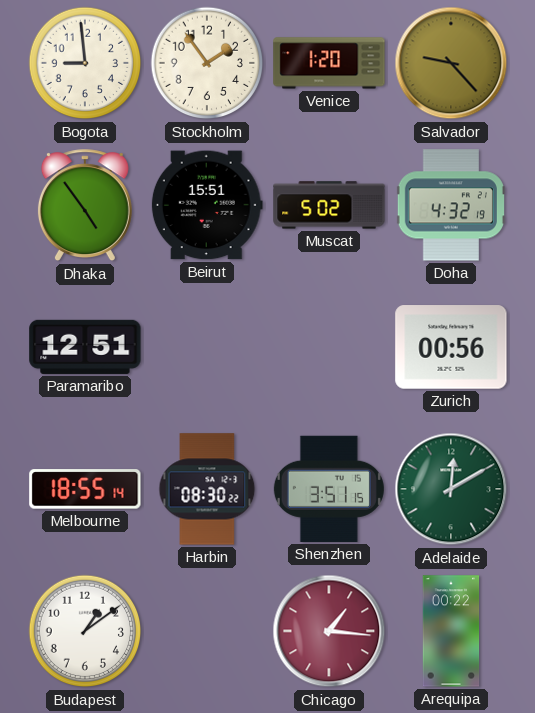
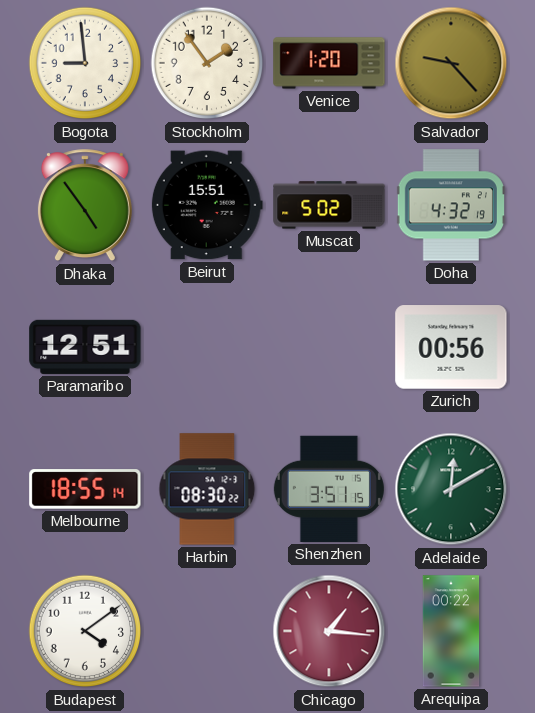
Budapest: 1:09 -> 4:09
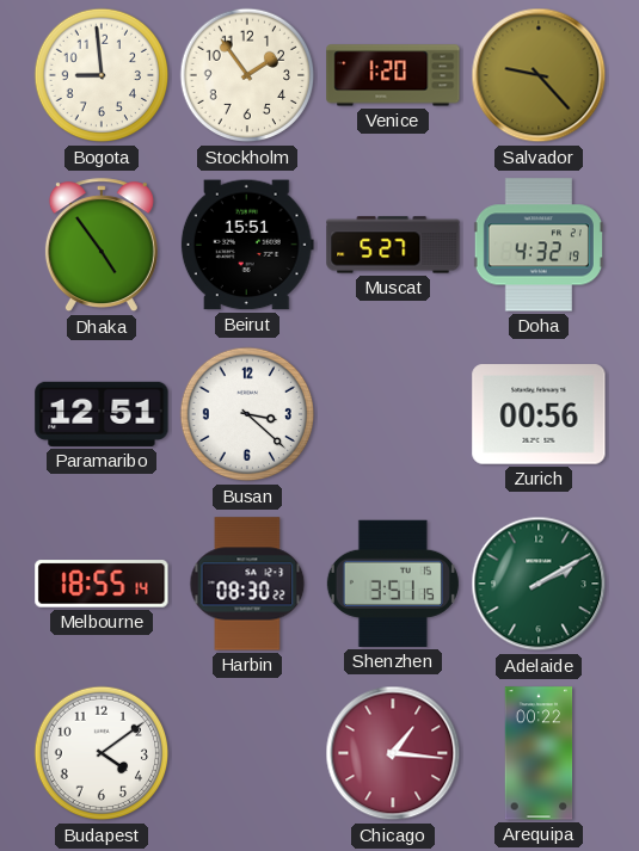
Muscat: 5:02 -> 5:27
Busan: none -> 3:22
Adelaide: 12:10 -> 2:10
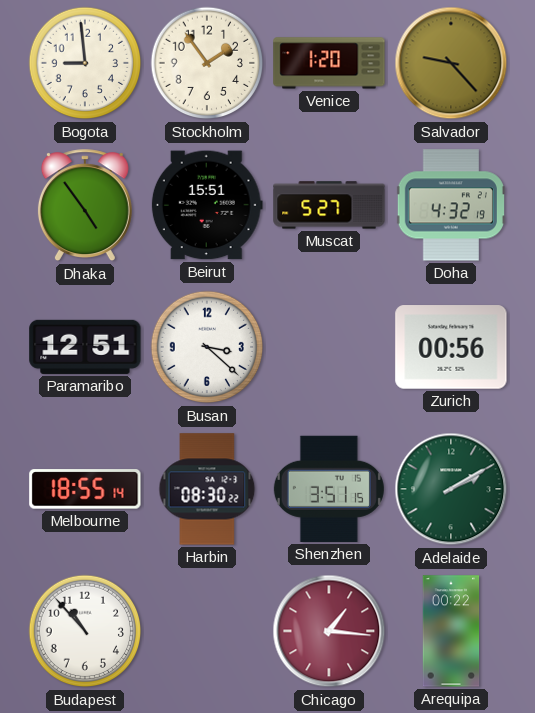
Budapest: 4:09 -> 10:53
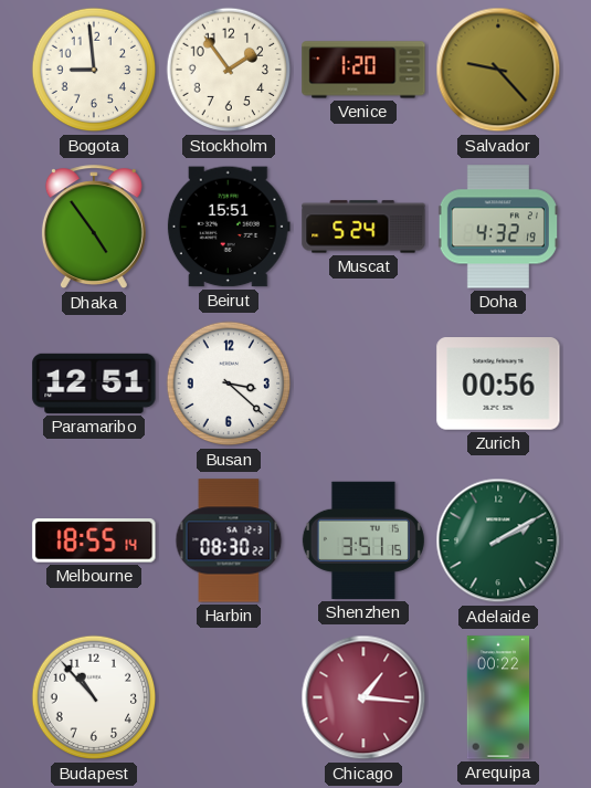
Muscat: 5:27 -> 5:24
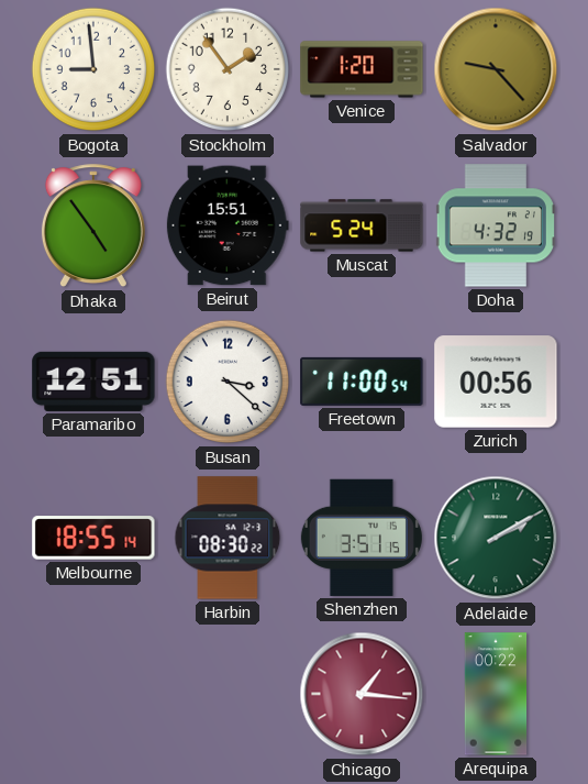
Freetown: none -> 11:00
Budapest: 10:53 -> none
